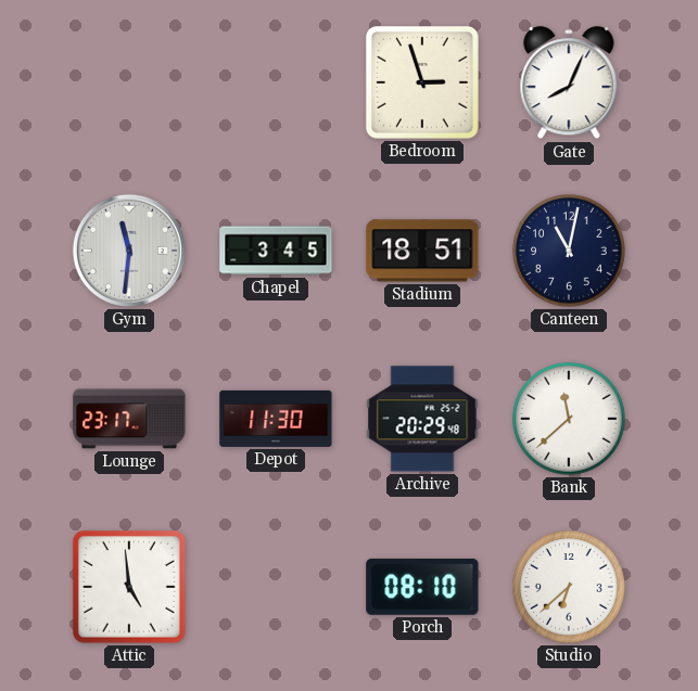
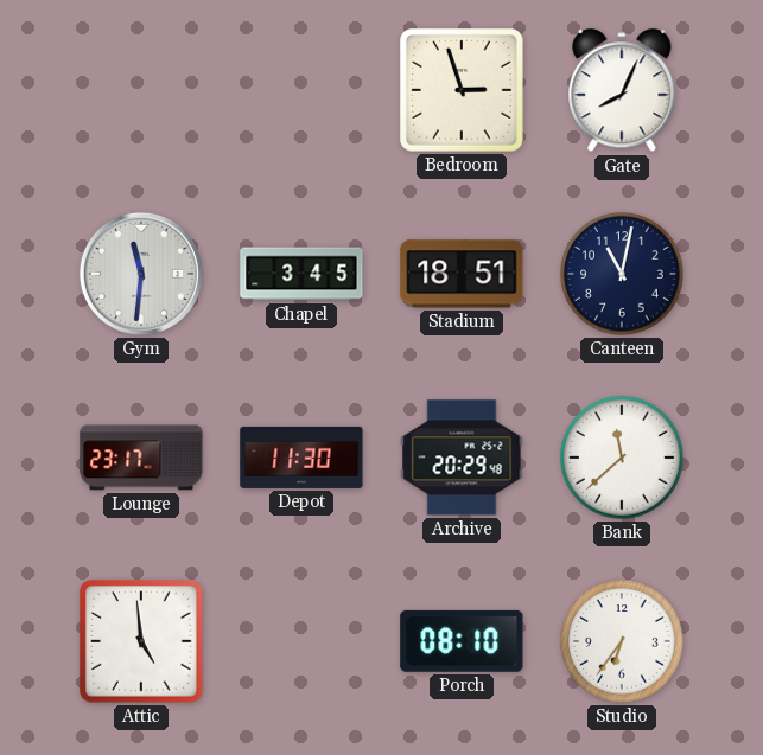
Studio: 6:38 -> 6:36
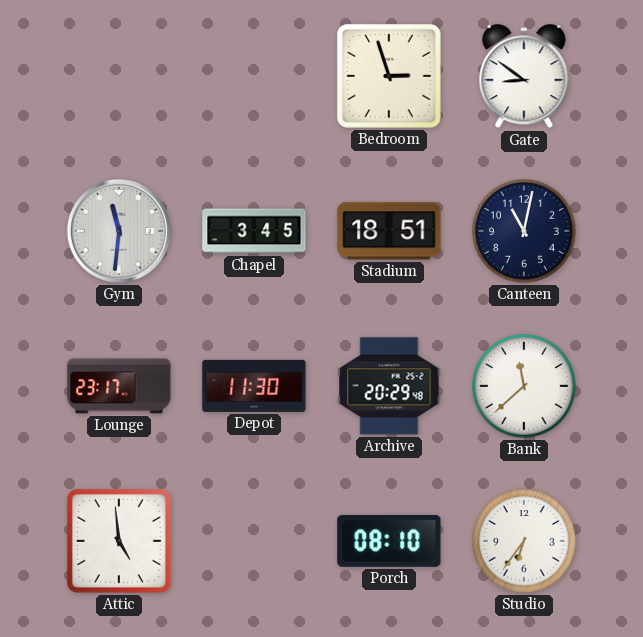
Gate: 8:04 -> 8:51
